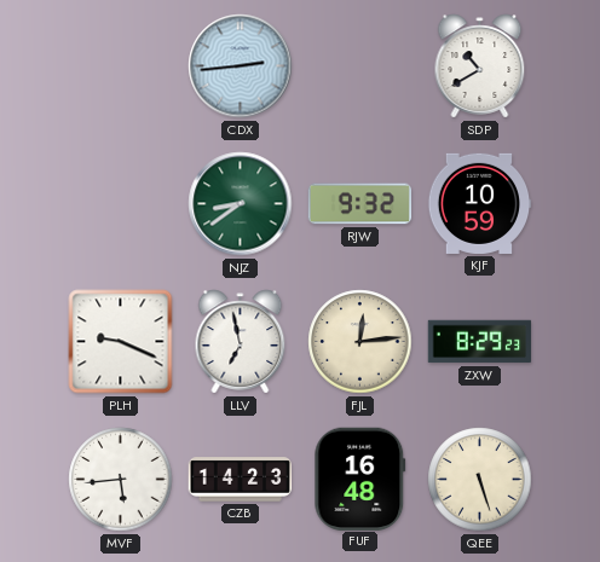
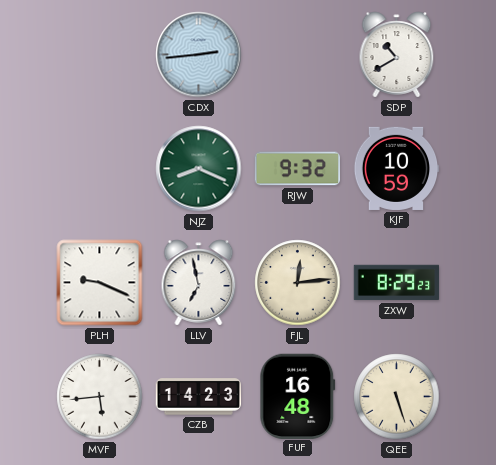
NJZ: 8:39 -> 8:19
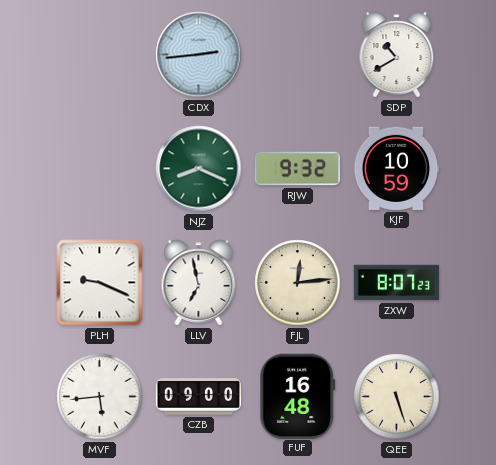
ZXW: 8:29 -> 8:07
CZB: 14:23 -> 09:00
